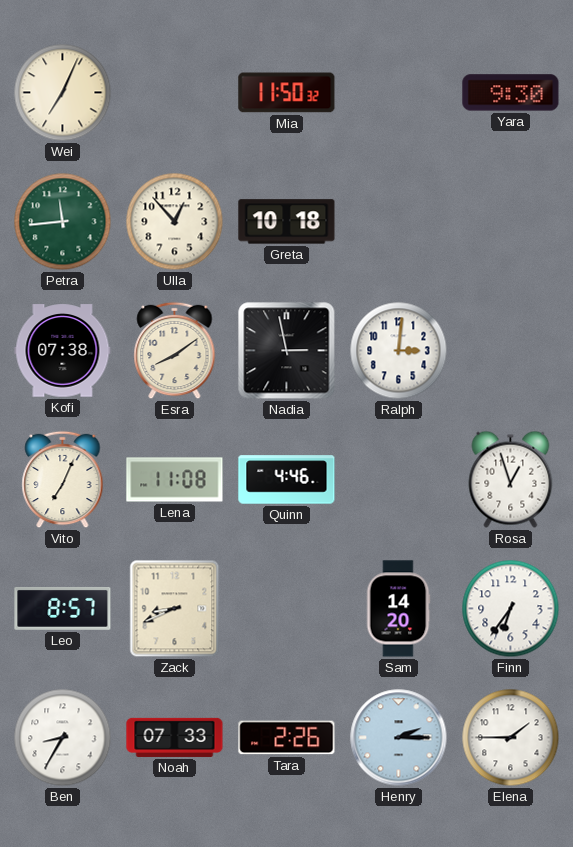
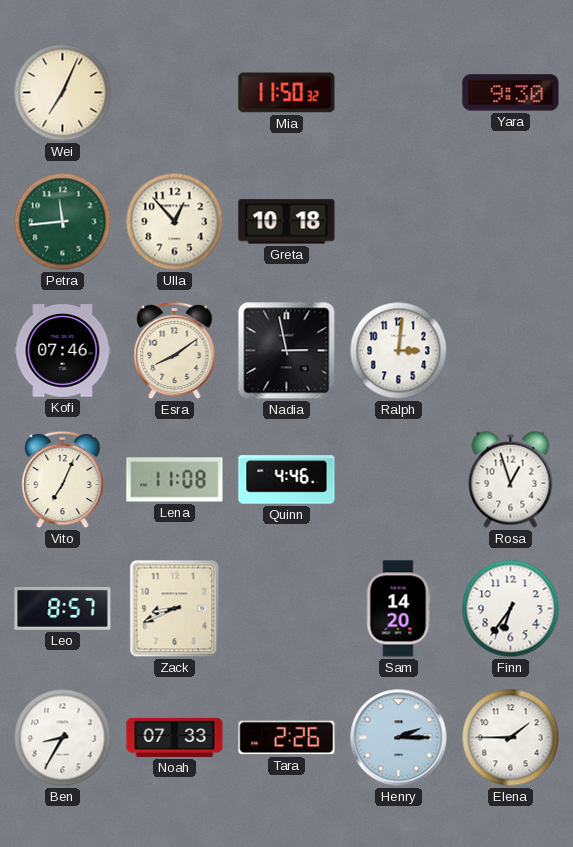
Kofi: 07:38 -> 07:46
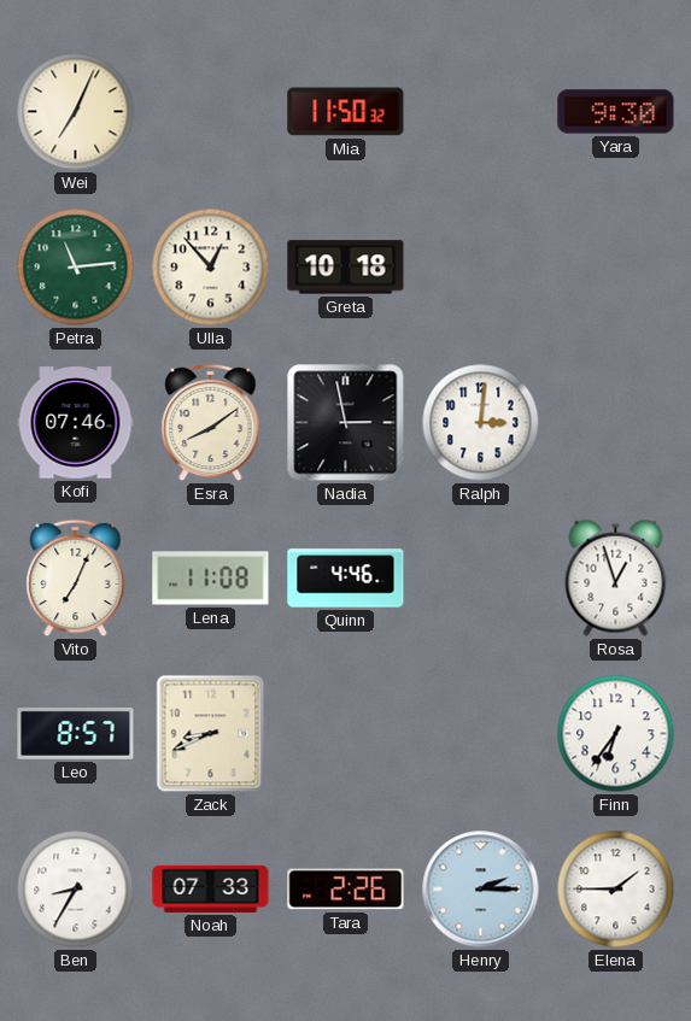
Petra: 11:44 -> 11:14
Sam: 14:20 -> none
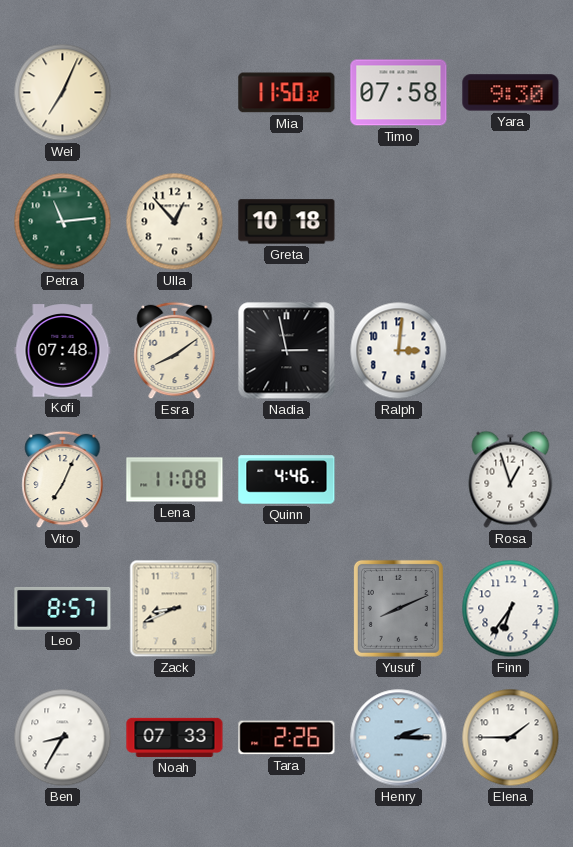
Timo: none -> 07:58
Kofi: 07:46 -> 07:48
Yusuf: none -> 8:11
